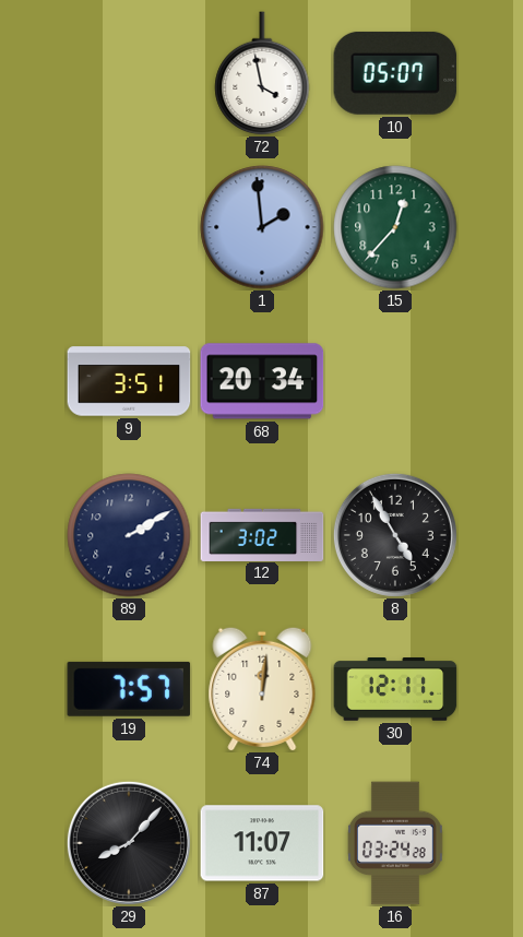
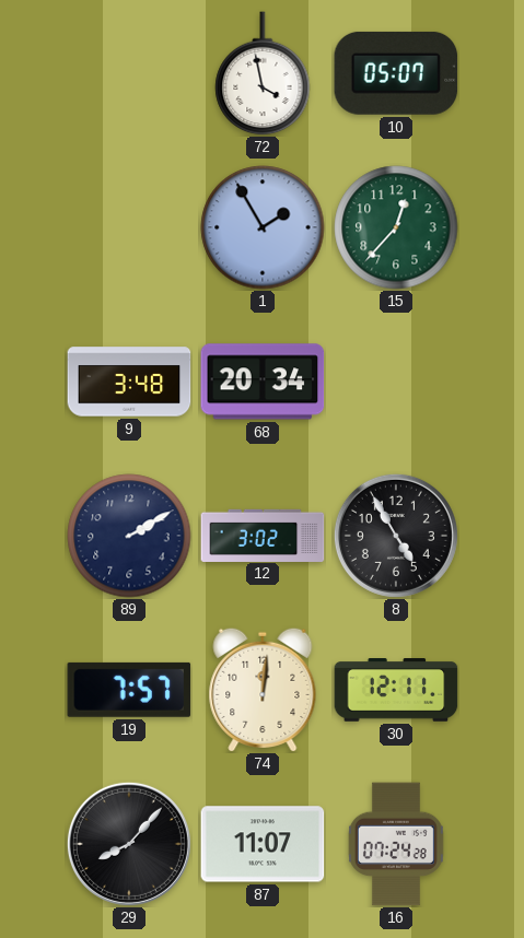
1: 1:59 -> 1:55
9: 3:51 -> 3:48
16: 03:24 -> 07:24
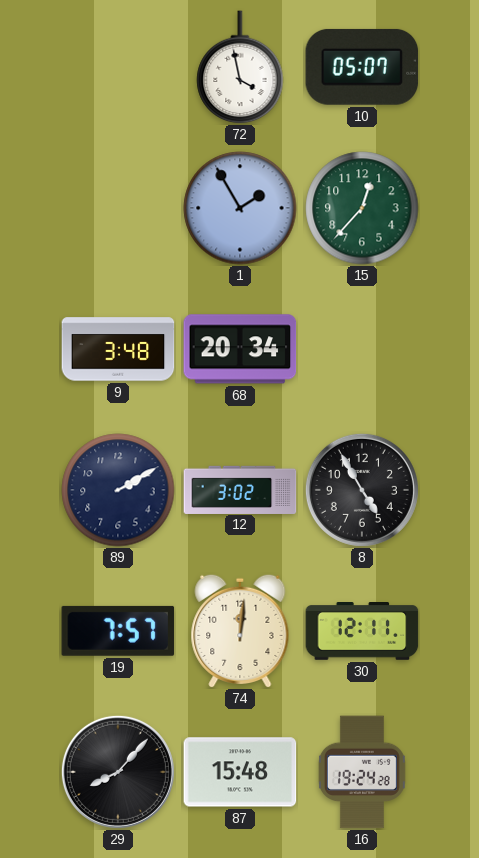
87: 11:07 -> 15:48
16: 07:24 -> 19:24
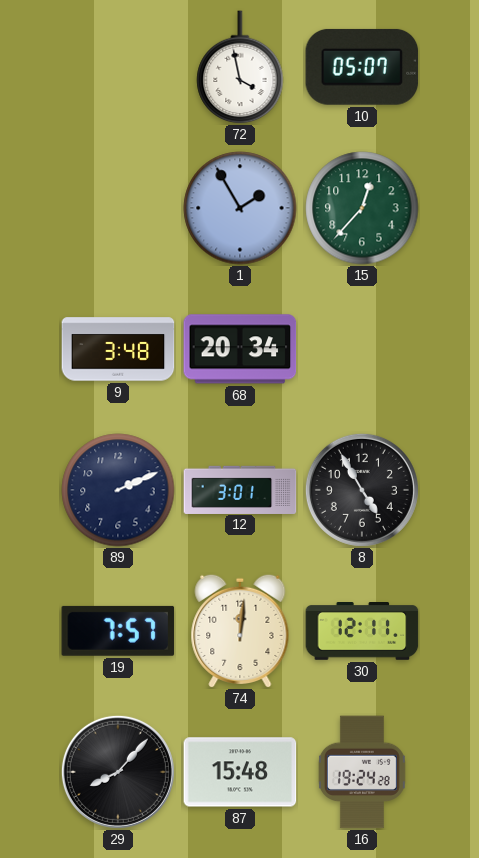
89: 2:10 -> 2:11
12: 3:02 -> 3:01
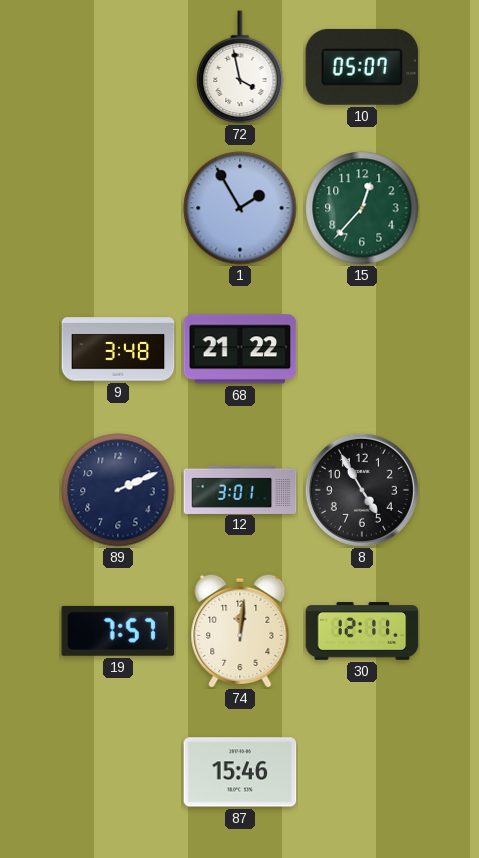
68: 20:34 -> 21:22
29: 8:07 -> none
87: 15:48 -> 15:46
16: 19:24 -> none
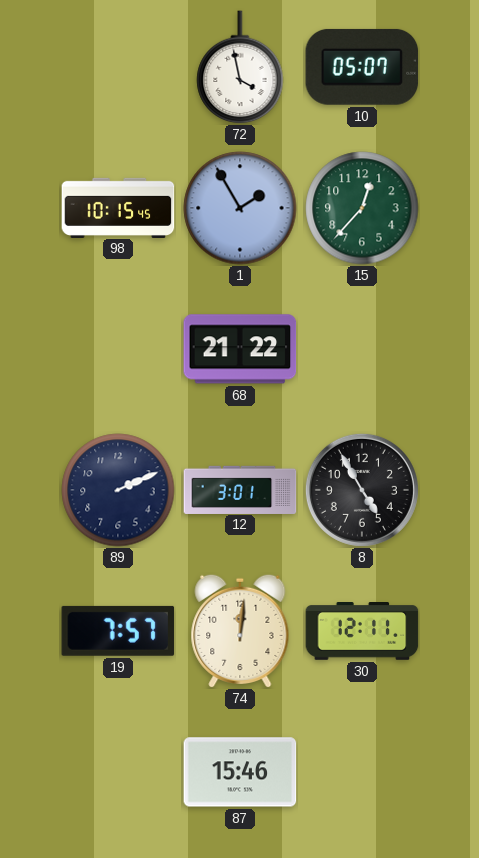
98: none -> 10:15
9: 3:48 -> none
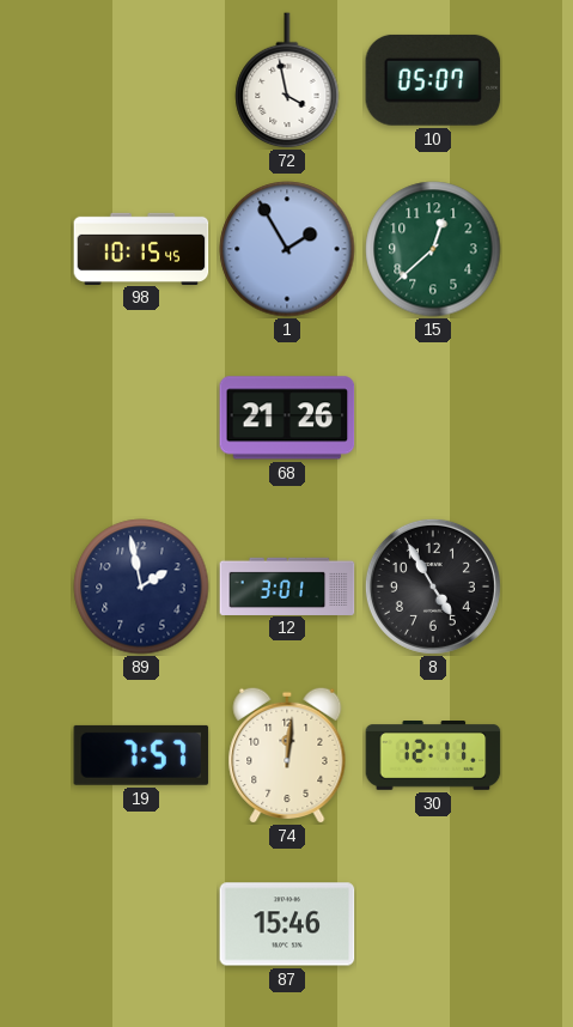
15: 12:37 -> 12:38
68: 21:22 -> 21:26
89: 2:11 -> 1:58
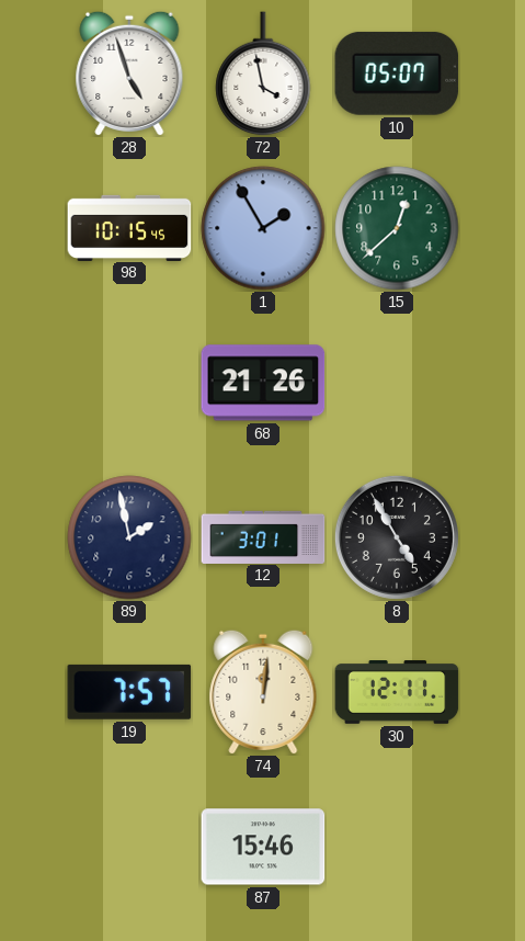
28: none -> 4:57
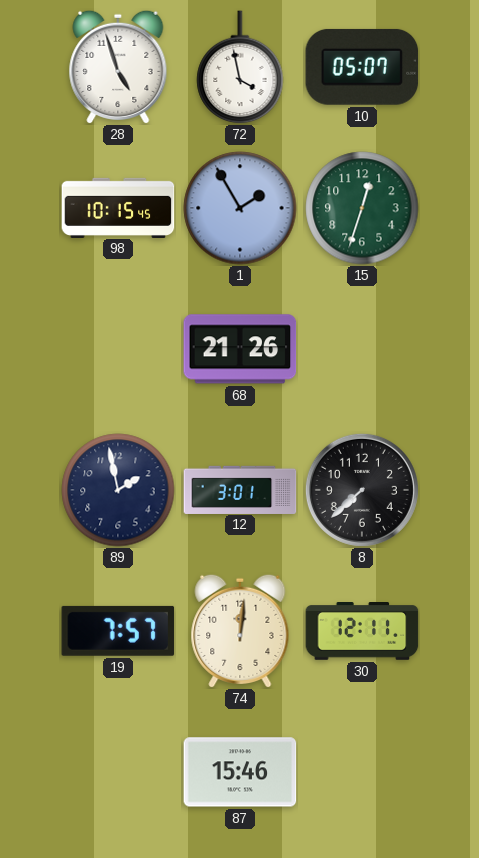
15: 12:38 -> 12:33
8: 4:55 -> 7:38
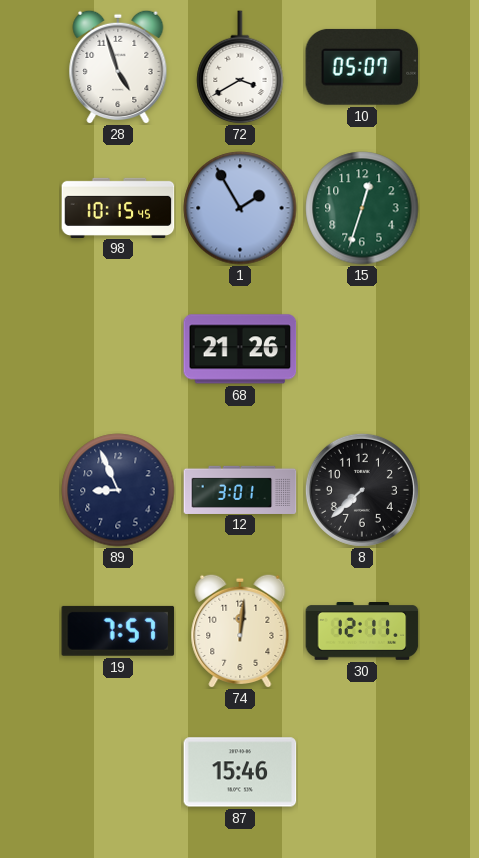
72: 3:58 -> 3:40
89: 1:58 -> 8:56
